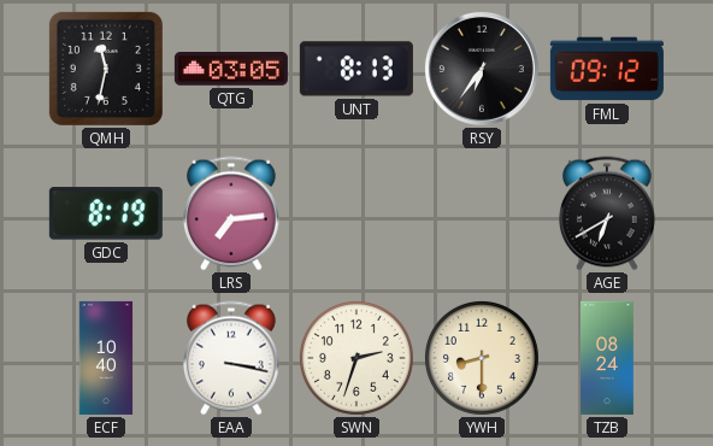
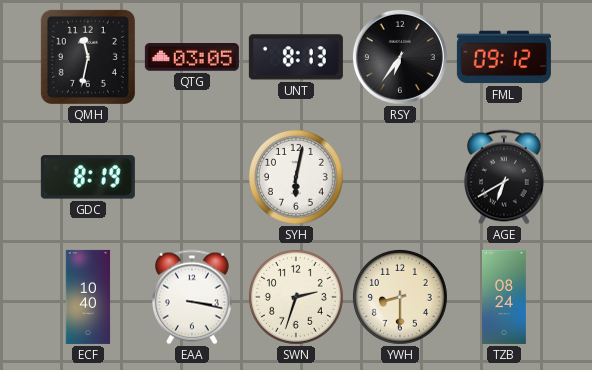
LRS: 7:14 -> none
SYH: none -> 6:02
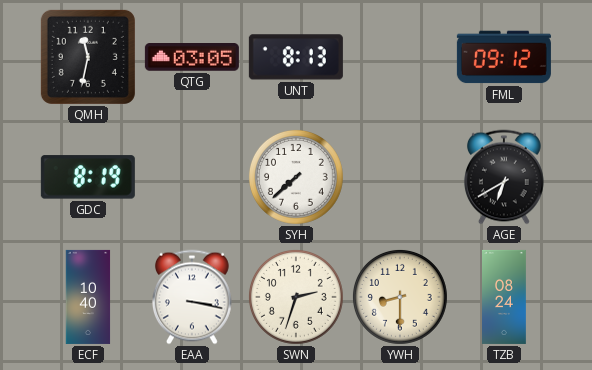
RSY: 6:36 -> none
SYH: 6:02 -> 7:38
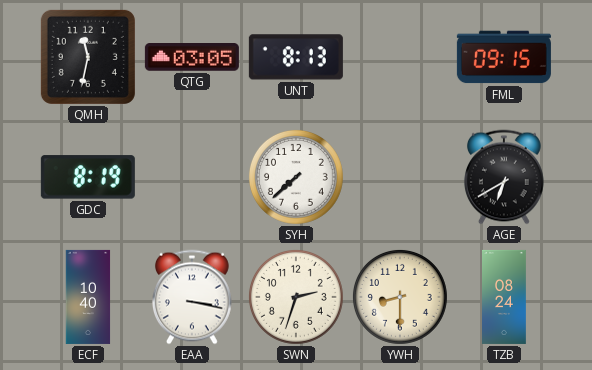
FML: 09:12 -> 09:15
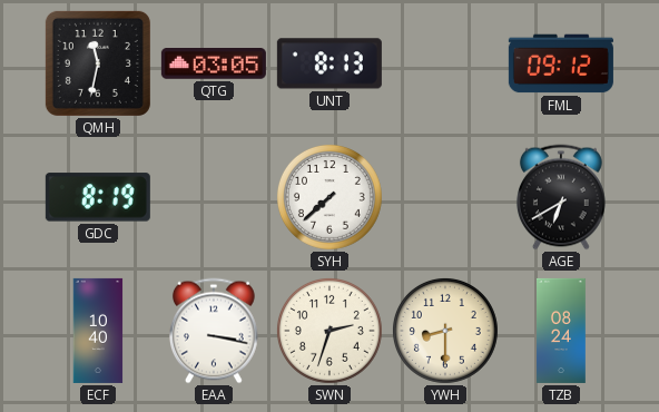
FML: 09:15 -> 09:12
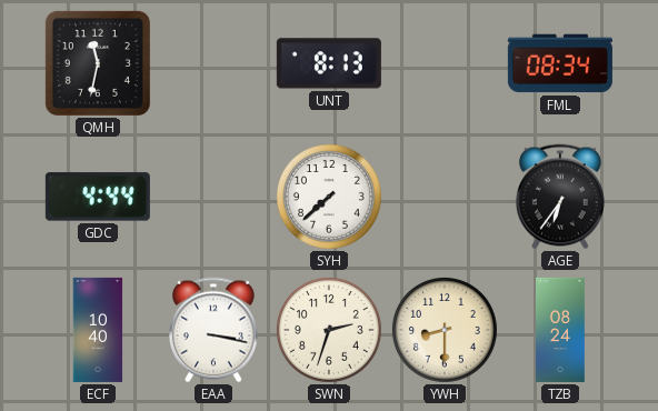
QTG: 03:05 -> none
FML: 09:12 -> 08:34
GDC: 8:19 -> 4:44
AGE: 6:40 -> 6:36
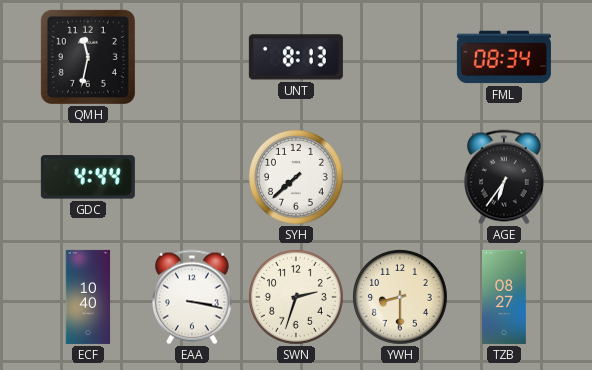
TZB: 08:24 -> 08:27
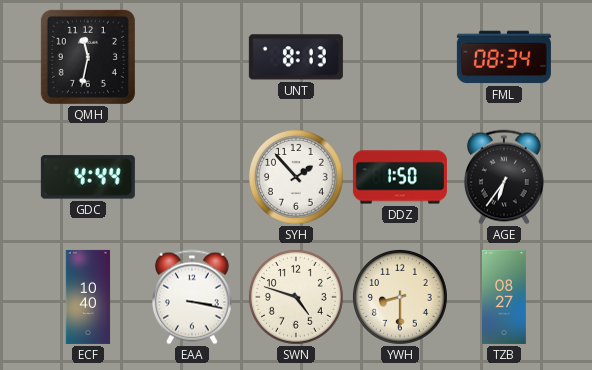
SYH: 7:38 -> 1:53
DDZ: none -> 1:50
SWN: 2:33 -> 4:48
